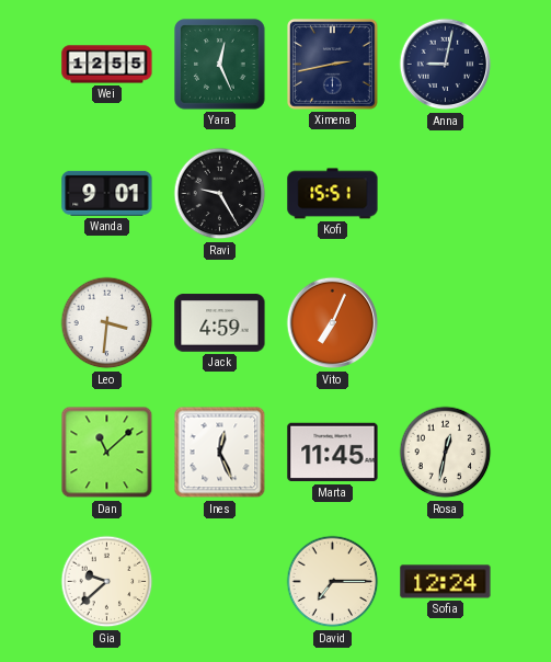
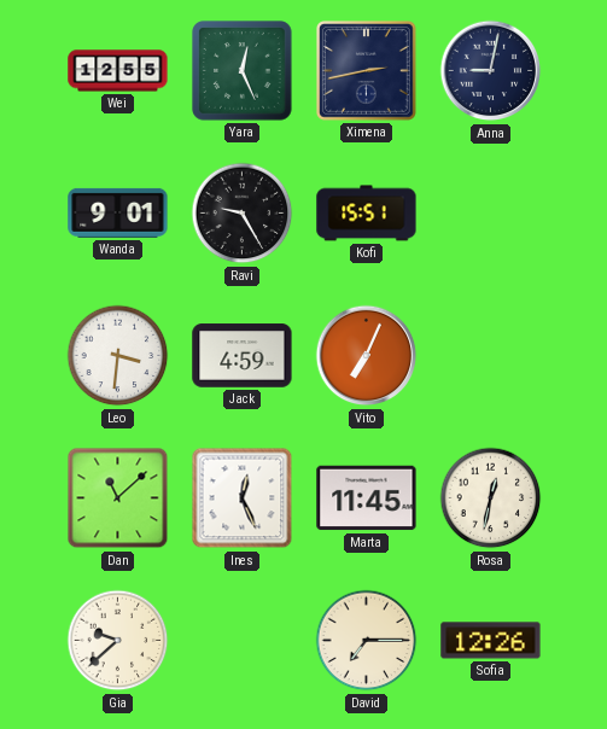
Sofia: 12:24 -> 12:26
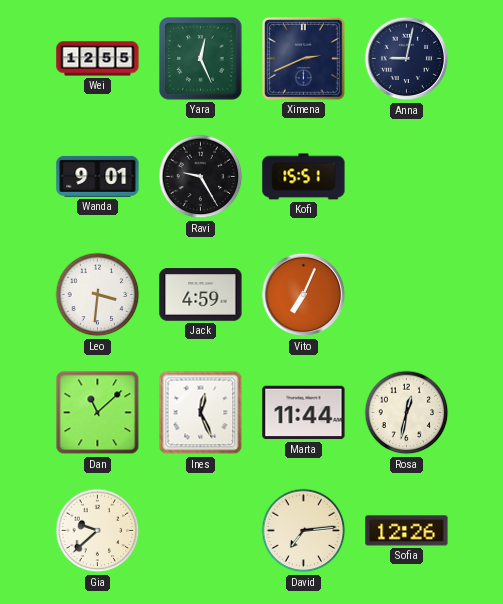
Ximena: 2:43 -> 2:41
Marta: 11:45 -> 11:44
David: 7:15 -> 7:14
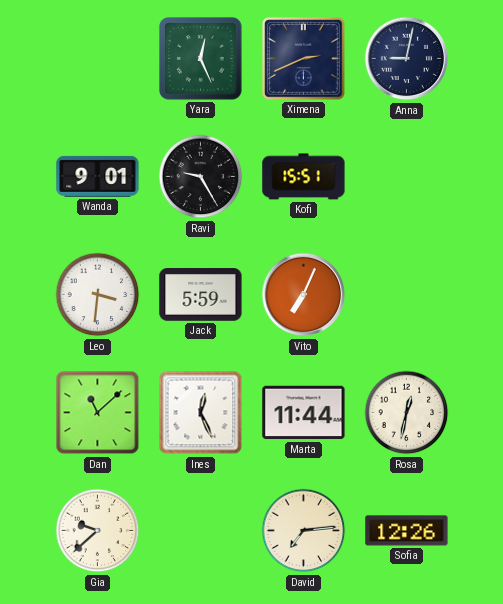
Wei: 12:55 -> none
Jack: 4:59 -> 5:59
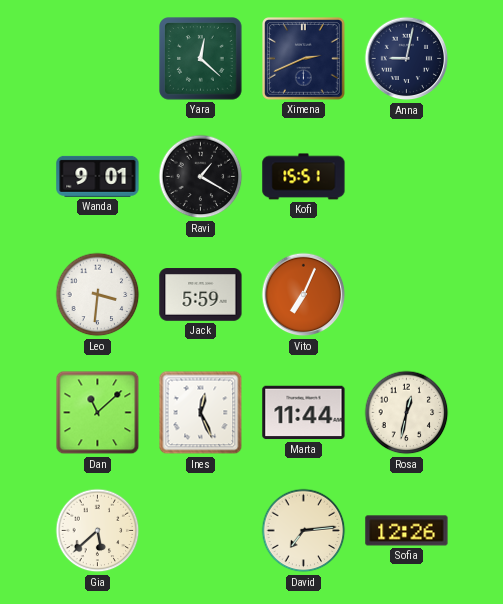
Yara: 12:26 -> 12:22
Ravi: 9:25 -> 1:20
Gia: 9:38 -> 5:38
